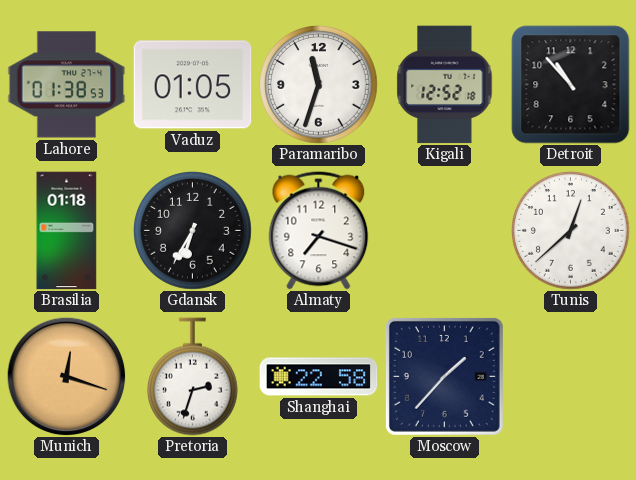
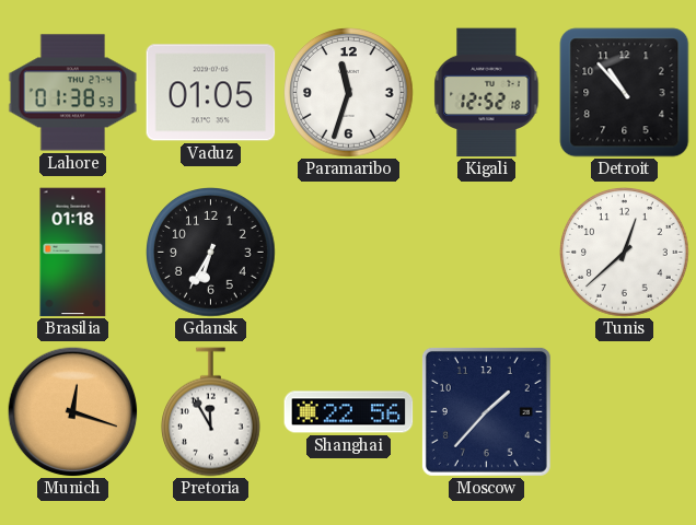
Almaty: 7:18 -> none
Pretoria: 2:33 -> 11:55
Shanghai: 22:58 -> 22:56
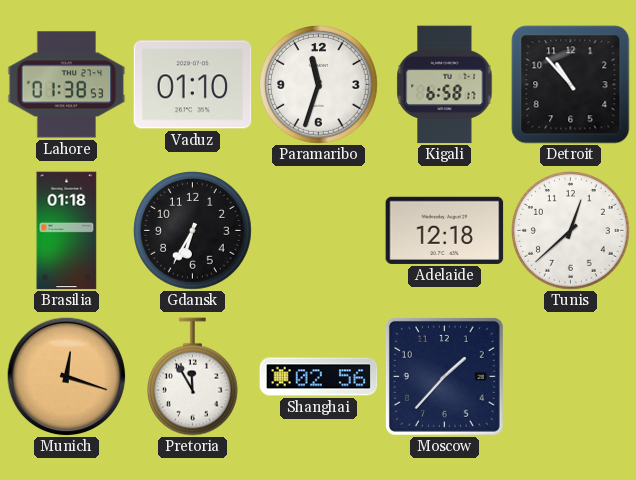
Vaduz: 01:05 -> 01:10
Kigali: 12:52 -> 6:58
Adelaide: none -> 12:18
Shanghai: 22:56 -> 02:56
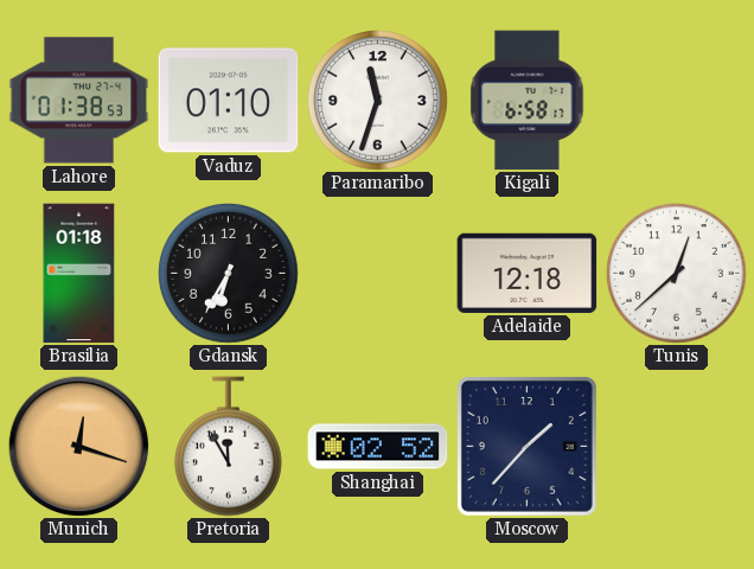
Detroit: 10:53 -> none
Shanghai: 02:56 -> 02:52
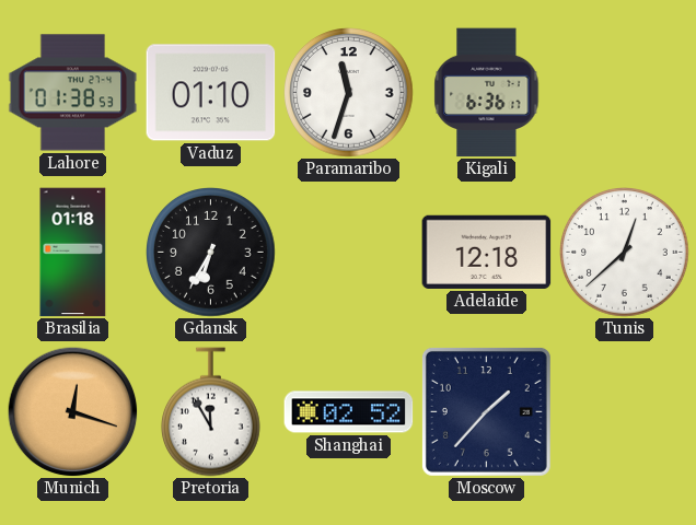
Kigali: 6:58 -> 6:36
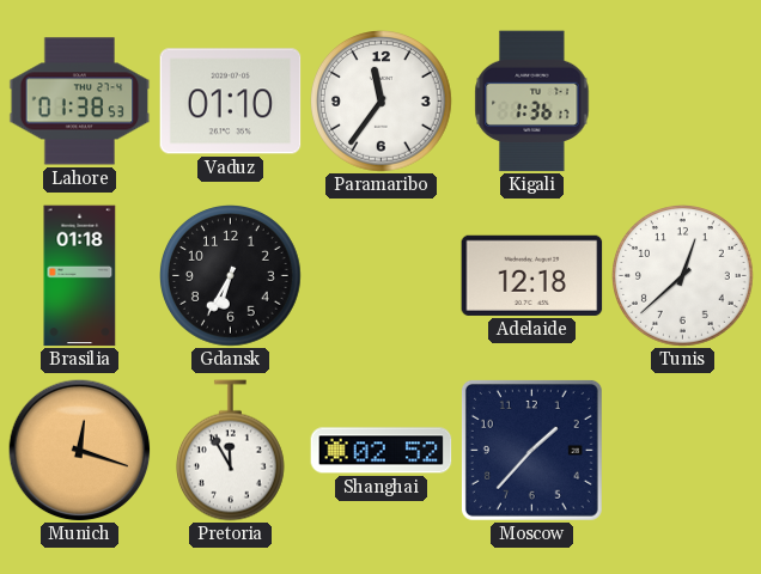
Paramaribo: 11:33 -> 11:36
Kigali: 6:36 -> 1:36
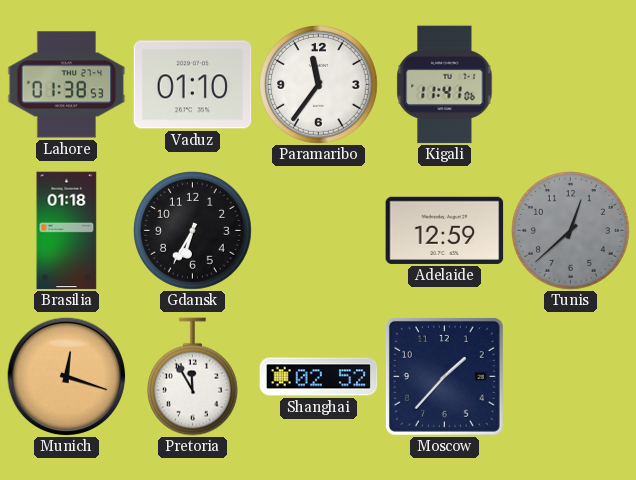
Kigali: 1:36 -> 11:41
Adelaide: 12:18 -> 12:59
Tunis dial: white -> grey
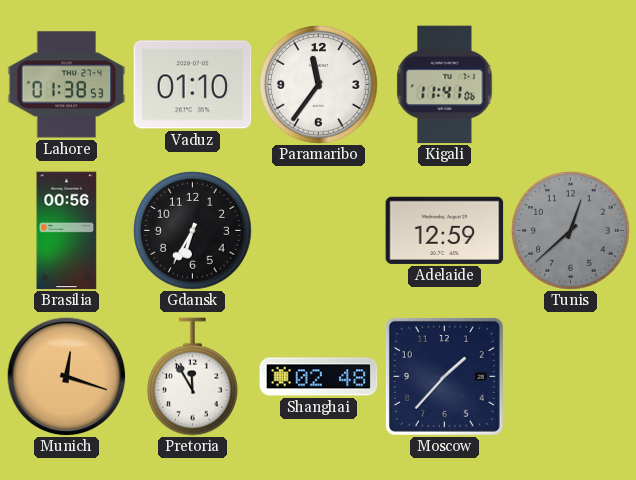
Brasilia: 01:18 -> 00:56
Shanghai: 02:52 -> 02:48
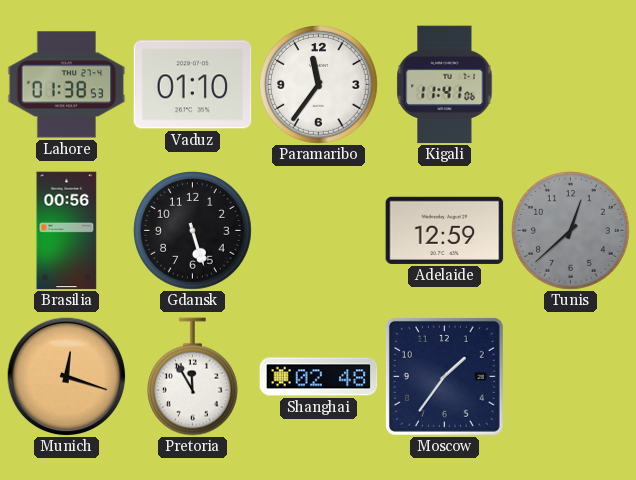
Gdansk: 6:35 -> 5:27
Moscow: 1:37 -> 1:36
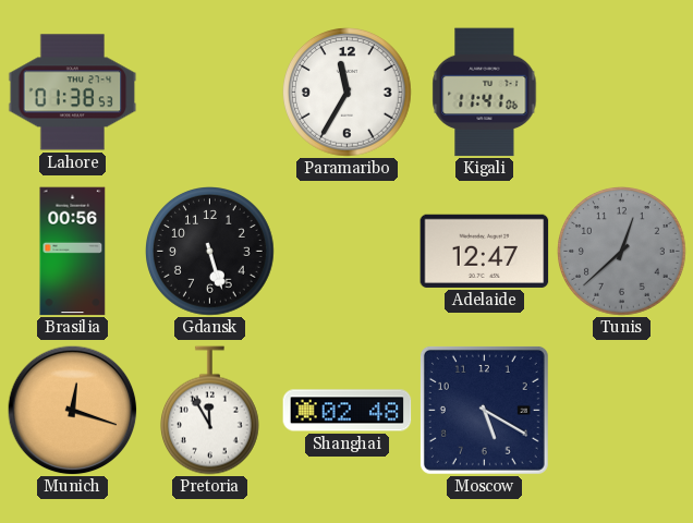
Vaduz: 01:10 -> none
Paramaribo: 11:36 -> 11:35
Adelaide: 12:59 -> 12:47
Moscow: 1:36 -> 5:20
